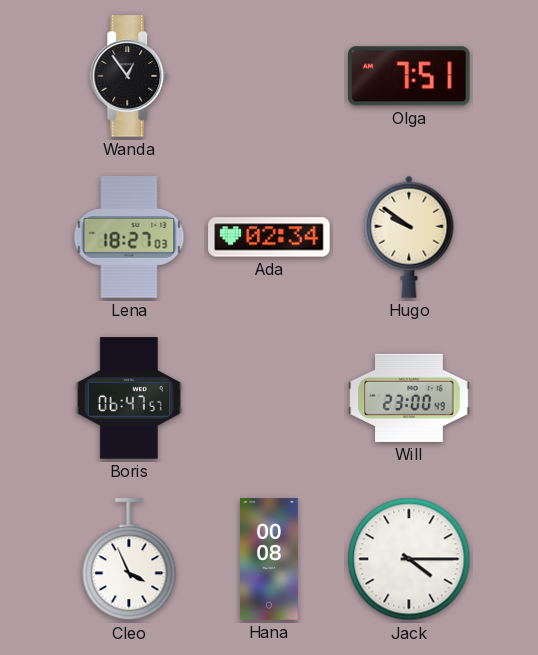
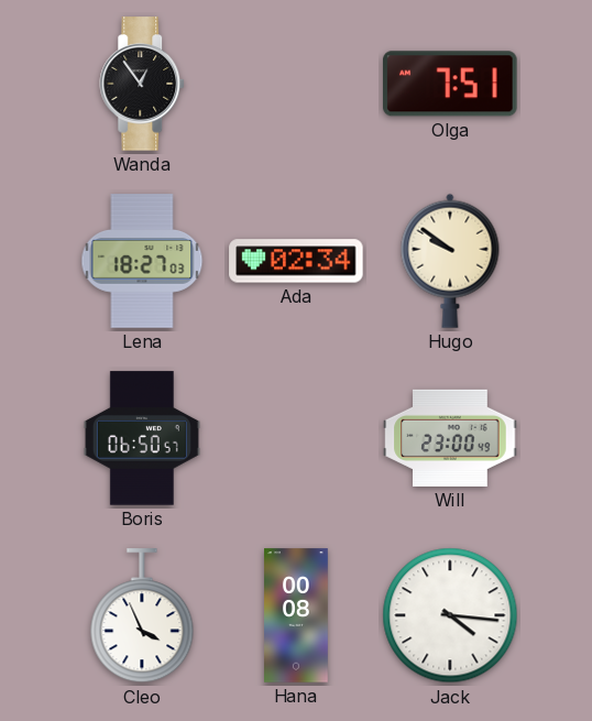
Boris: 06:47 -> 06:50
Jack: 4:15 -> 4:16
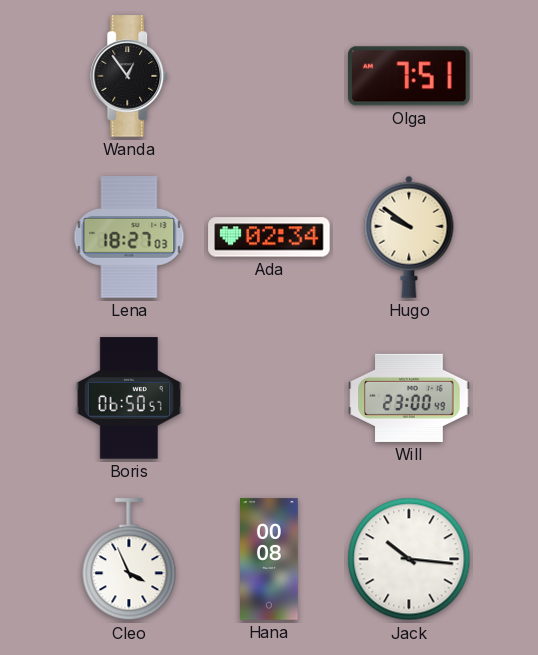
Jack: 4:16 -> 10:16
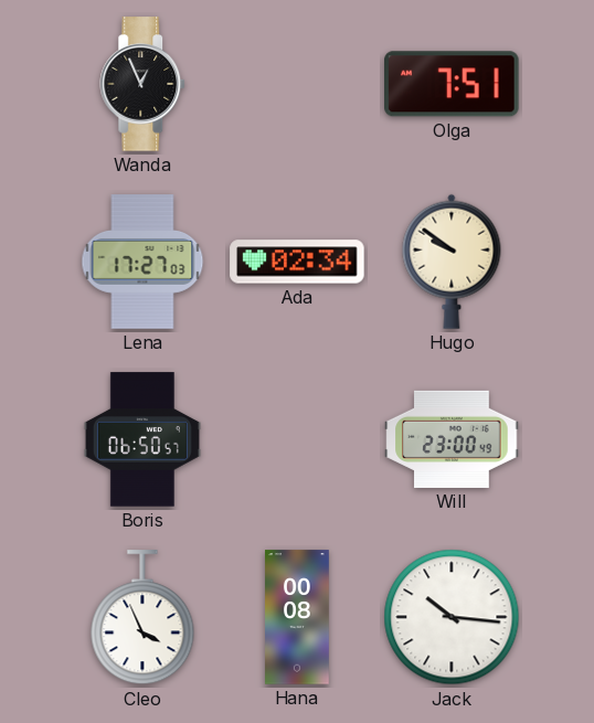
Wanda: 12:54 -> 12:56
Lena: 18:27 -> 17:27
